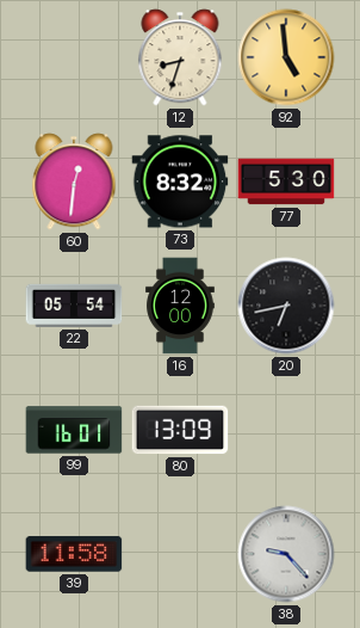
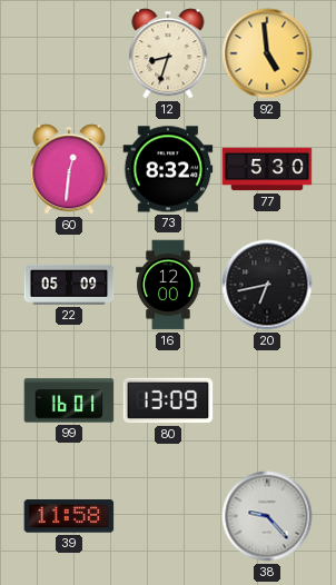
22: 05:54 -> 05:09
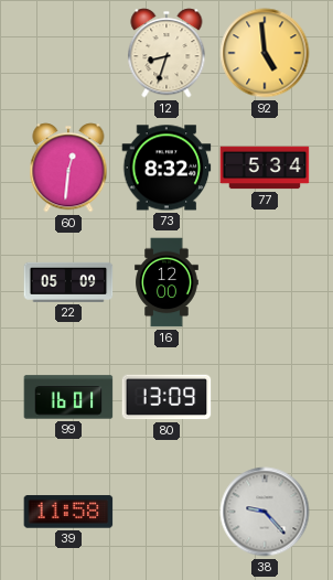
77: 5:30 -> 5:34
20: 6:43 -> none
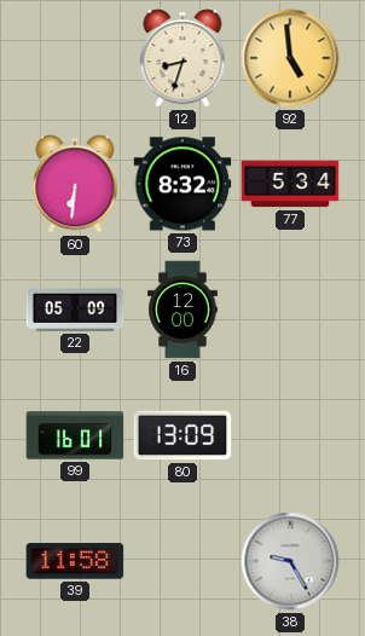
60: 12:31 -> 6:31
38: 9:23 -> 9:25
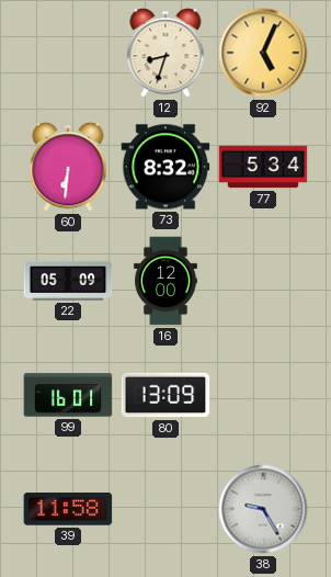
92: 4:59 -> 5:04
